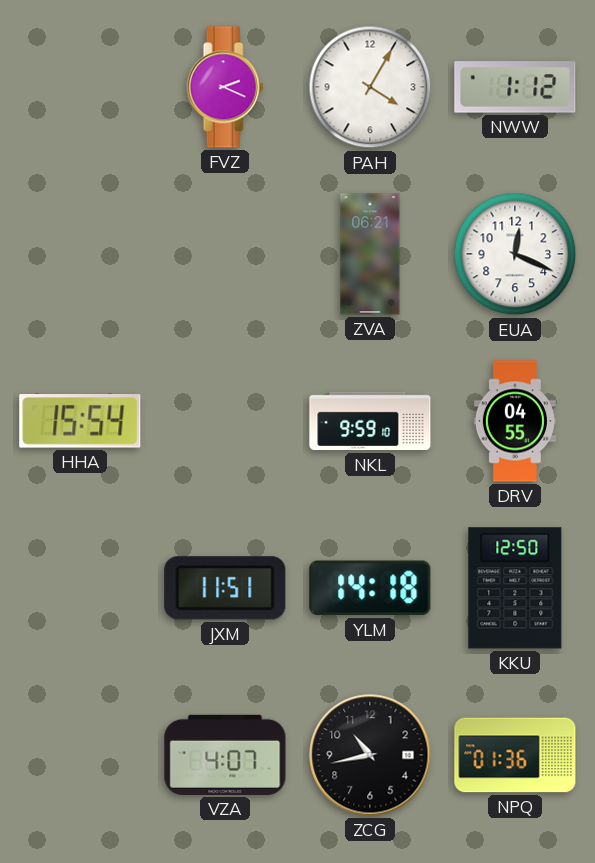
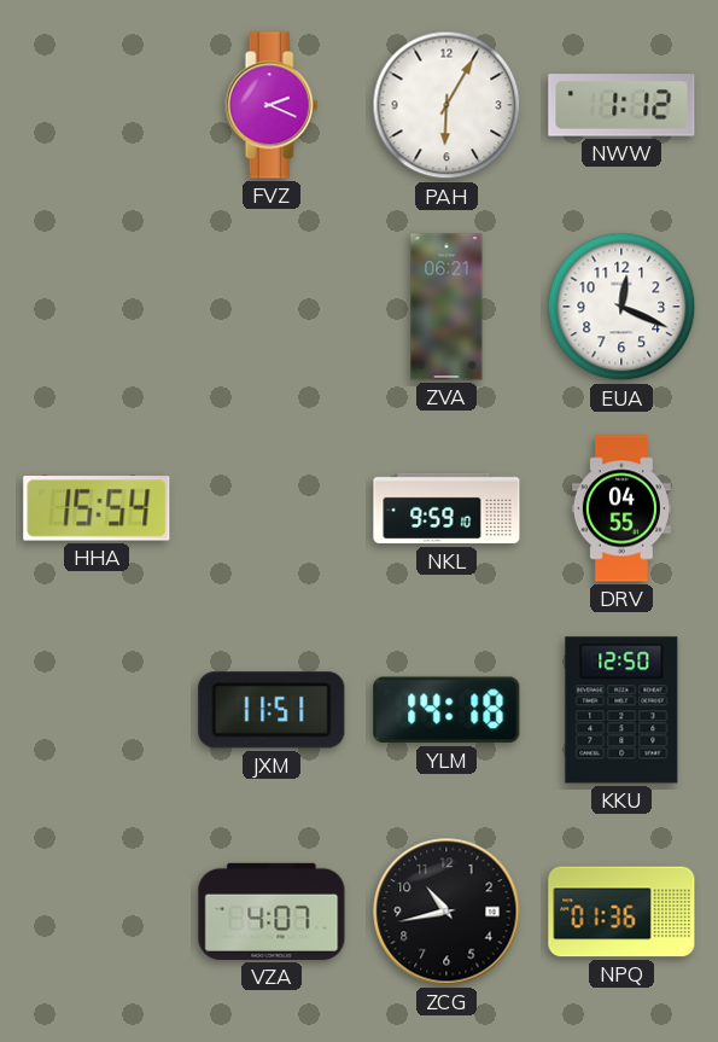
PAH: 4:05 -> 6:05
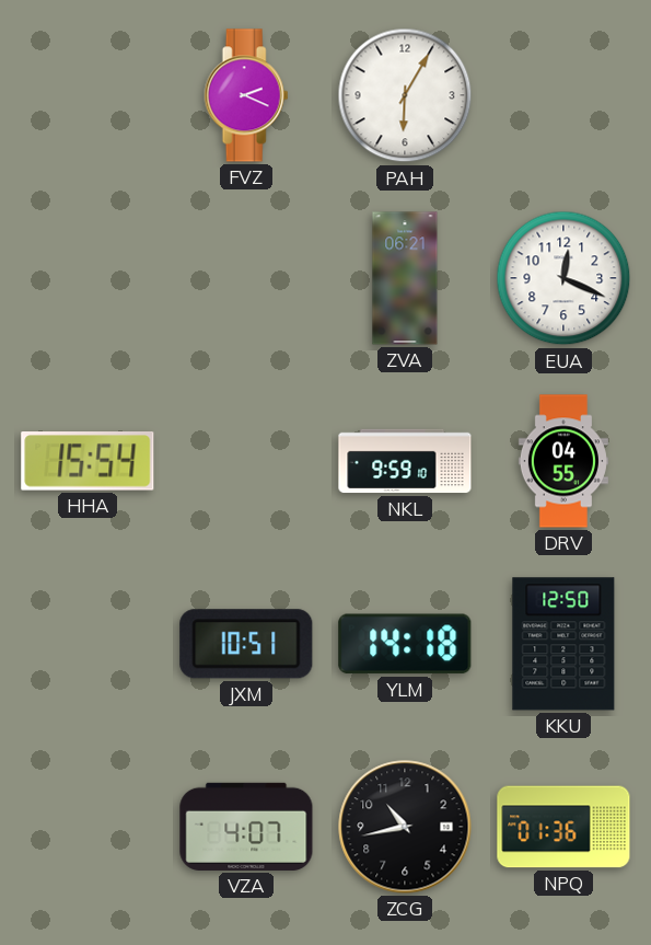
NWW: 1:12 -> none
JXM: 11:51 -> 10:51
